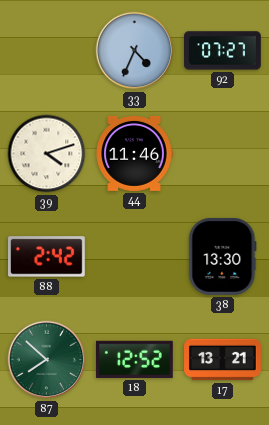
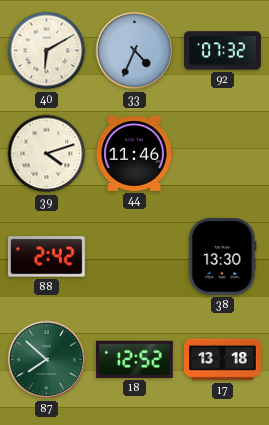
40: none -> 6:10
92: 07:27 -> 07:32
17: 13:21 -> 13:18
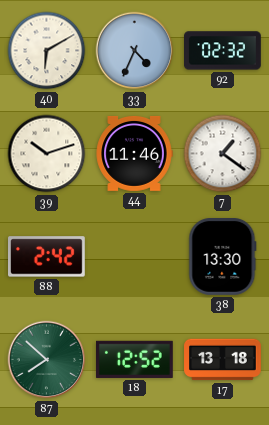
92: 07:32 -> 02:32
39: 4:12 -> 10:12
7: none -> 1:21
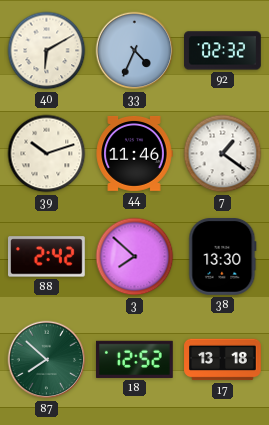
3: none -> 7:52
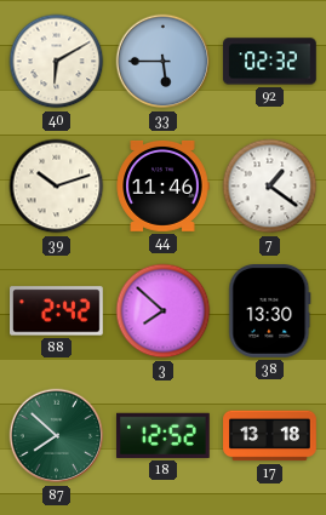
33: 4:34 -> 5:45
